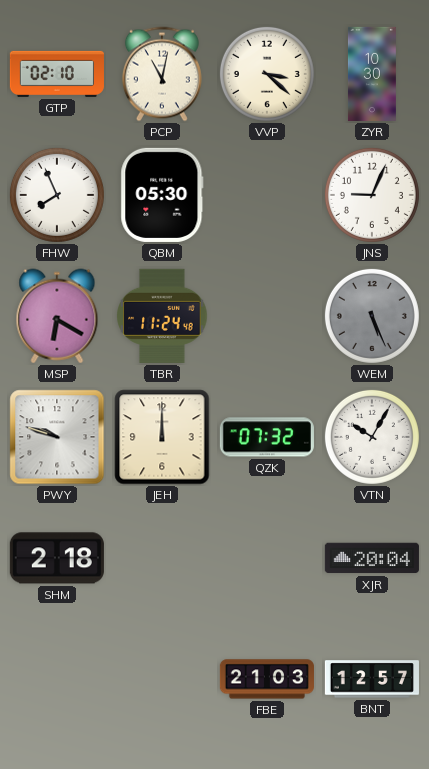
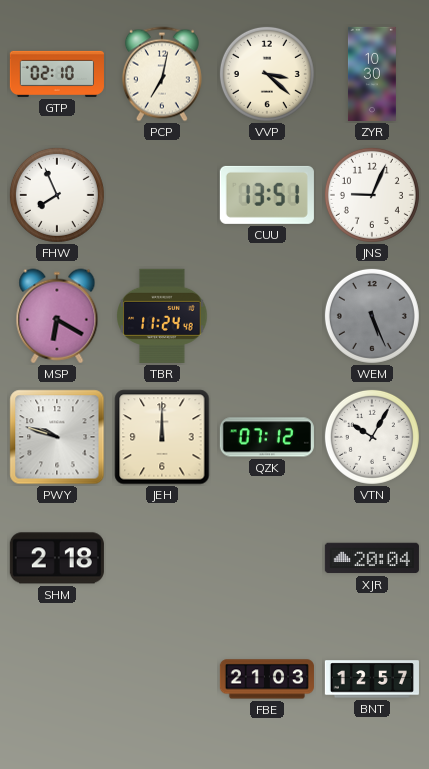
PCP: 11:02 -> 7:02
QBM: 05:30 -> none
CUU: none -> 13:51
QZK: 07:32 -> 07:12
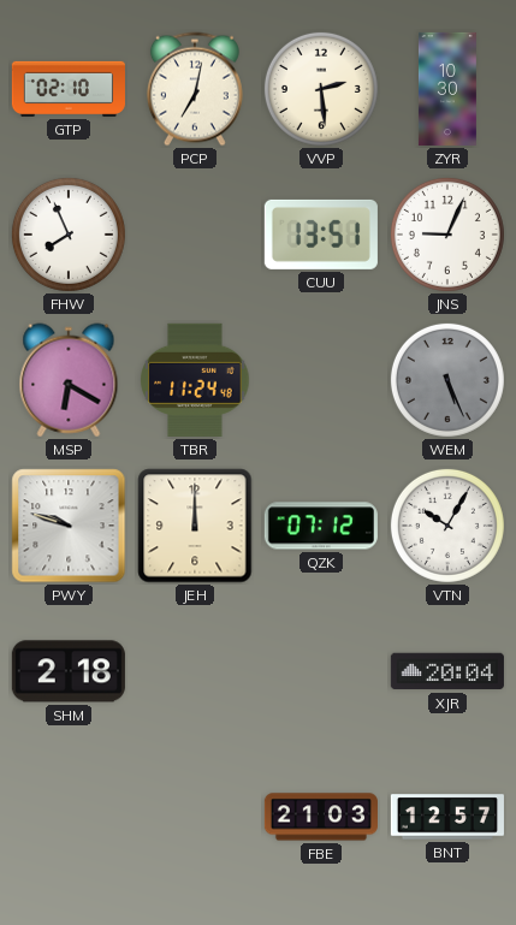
VVP: 3:22 -> 2:29
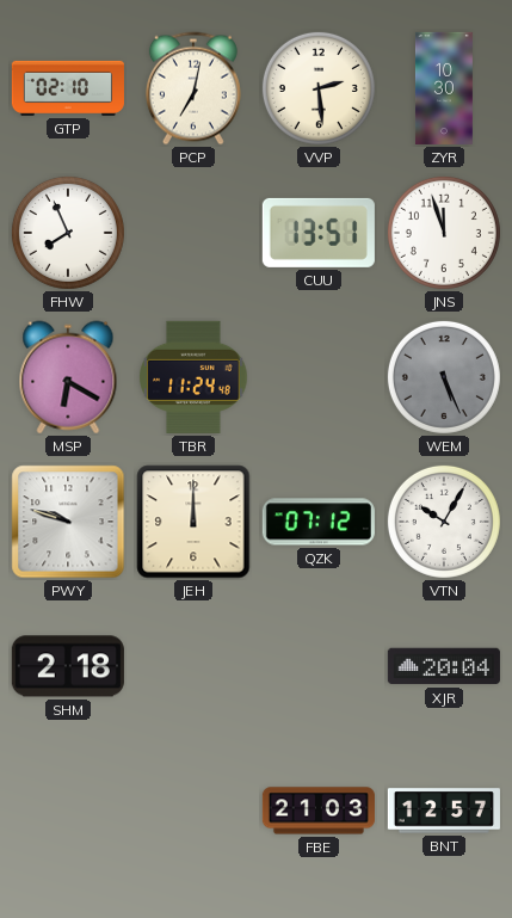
JNS: 9:04 -> 11:57
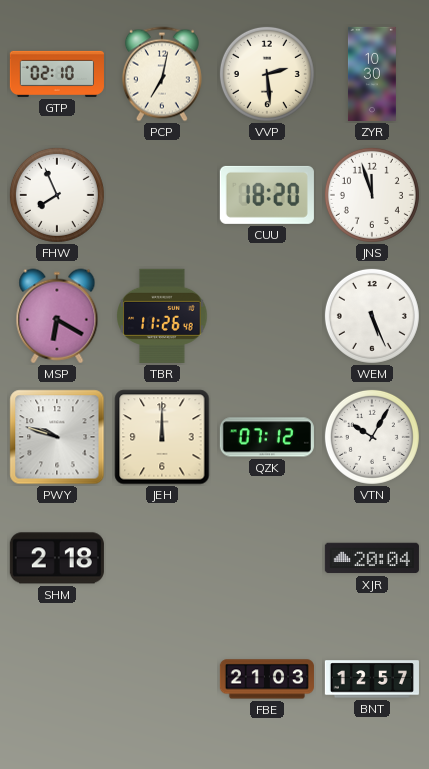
CUU: 13:51 -> 18:20
TBR: 11:24 -> 11:26
WEM dial: grey -> white
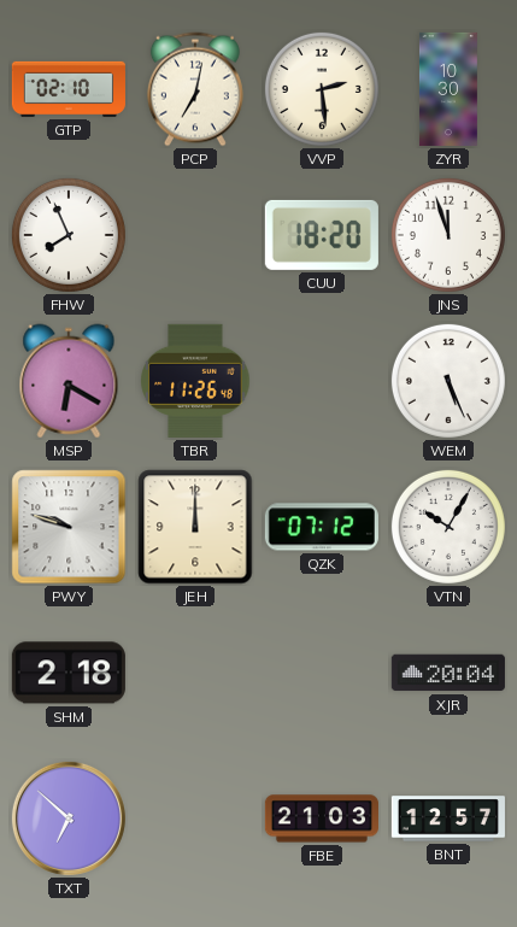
TXT: none -> 6:52
